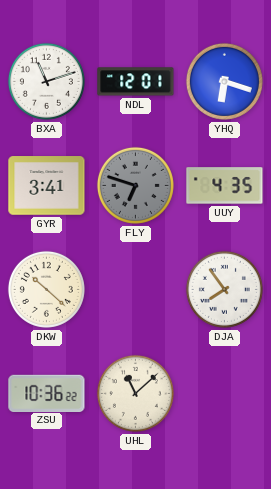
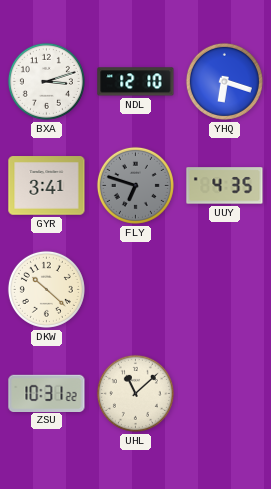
BXA: 11:12 -> 3:12
NDL: 12:01 -> 12:10
DJA: 7:54 -> none
ZSU: 10:36 -> 10:31
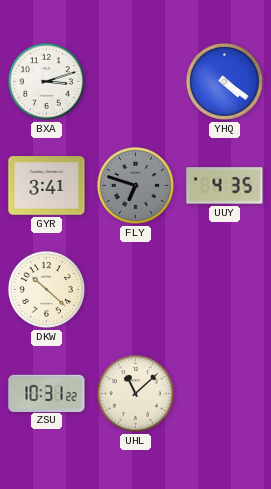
NDL: 12:10 -> none
YHQ: 6:18 -> 4:21
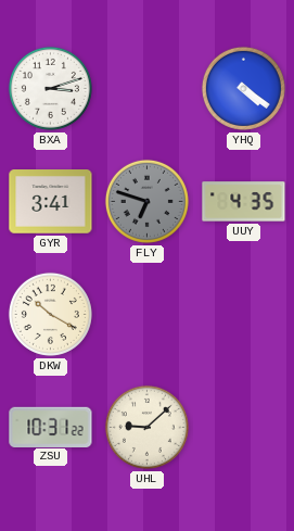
DKW: 10:22 -> 10:20
UHL: 11:08 -> 9:08
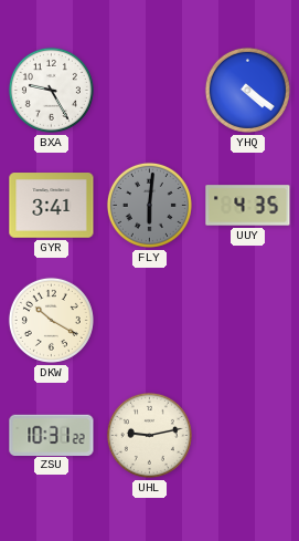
BXA: 3:12 -> 9:25
FLY: 6:48 -> 6:01
UHL: 9:08 -> 9:13
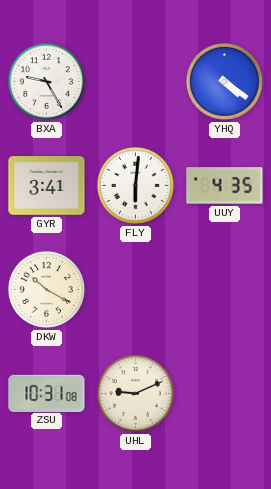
FLY dial: grey -> white
ZSU: 10:31:22 -> 10:31:08
UHL: 9:13 -> 9:11
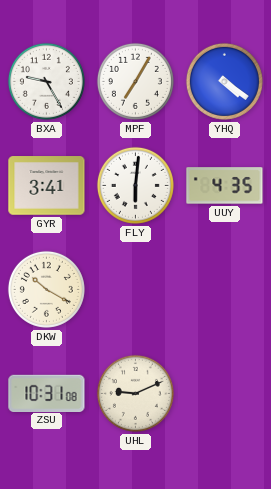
MPF: none -> 7:05
